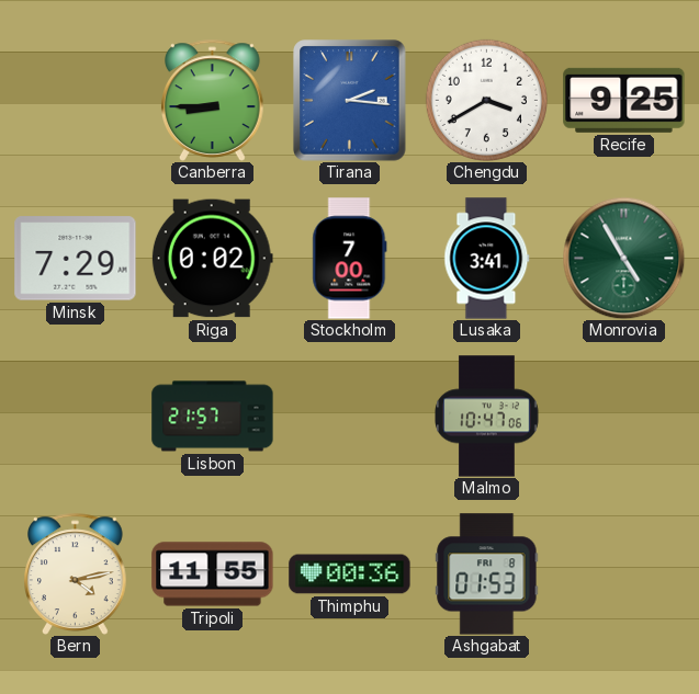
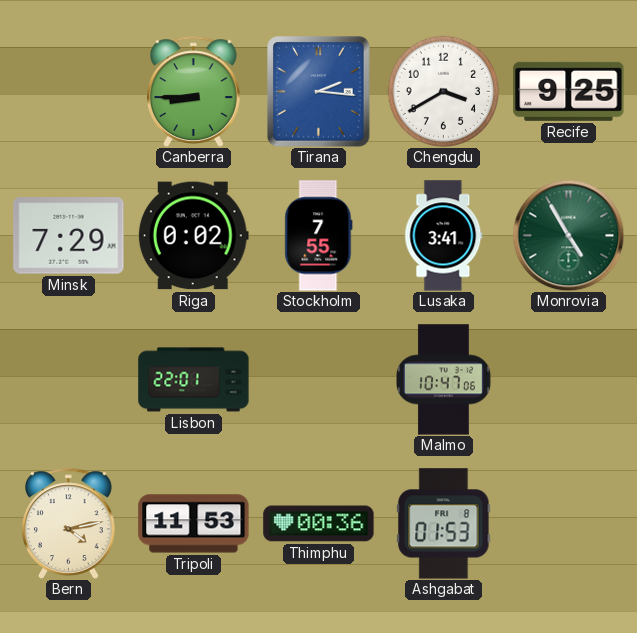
Stockholm: 7:00 -> 7:55
Lisbon: 21:57 -> 22:01
Tripoli: 11:55 -> 11:53
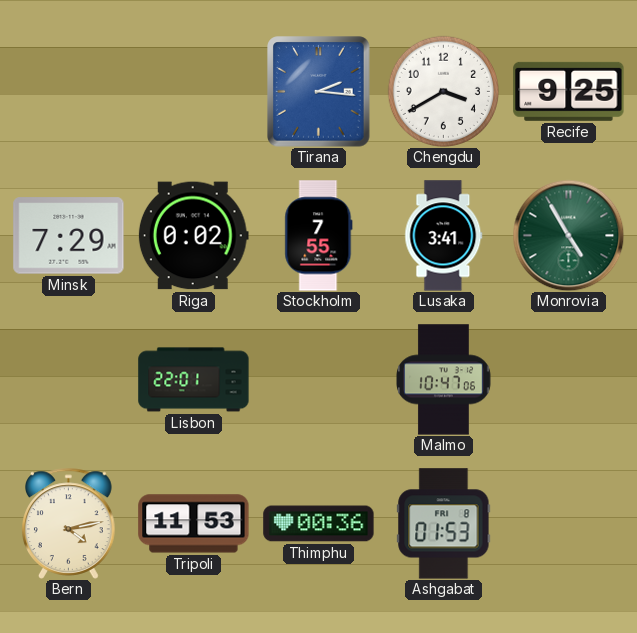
Canberra: 8:45 -> none
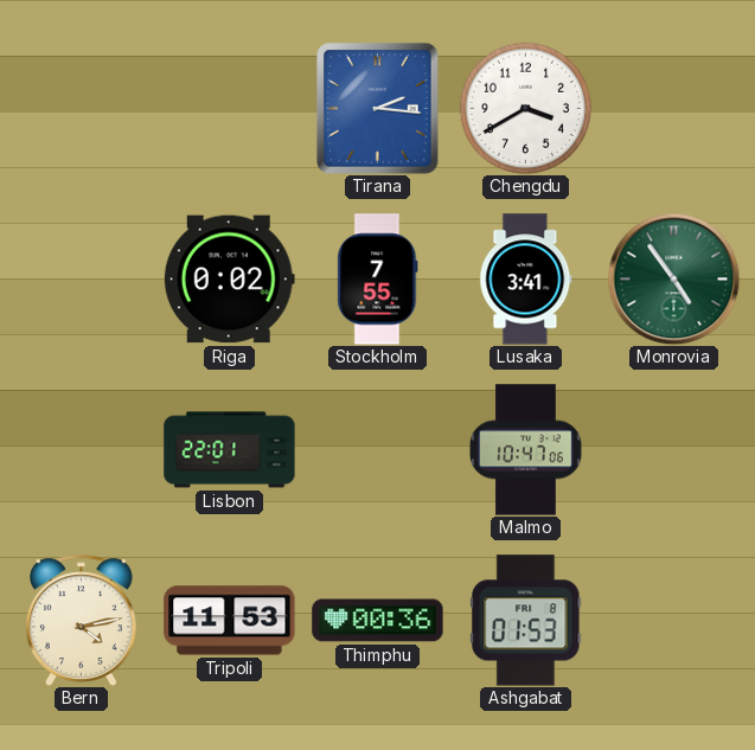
Recife: 9:25 -> none
Minsk: 7:29 -> none
Monrovia: 4:55 -> 4:54
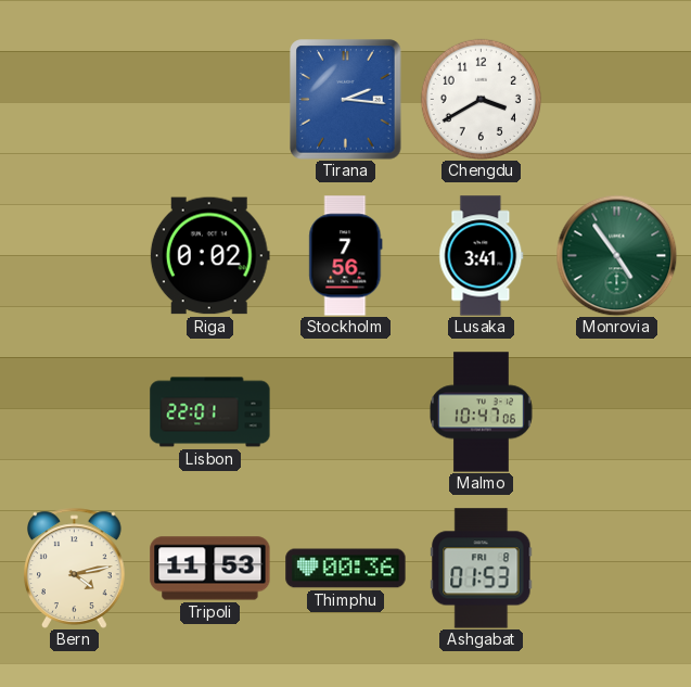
Stockholm: 7:55 -> 7:56
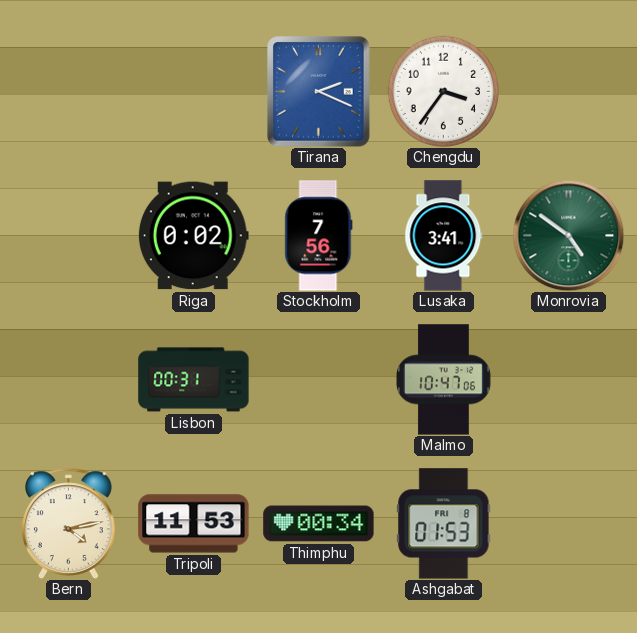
Tirana: 2:16 -> 2:19
Chengdu: 3:40 -> 3:36
Monrovia: 4:54 -> 4:51
Lisbon: 22:01 -> 00:31
Thimphu: 00:36 -> 00:34
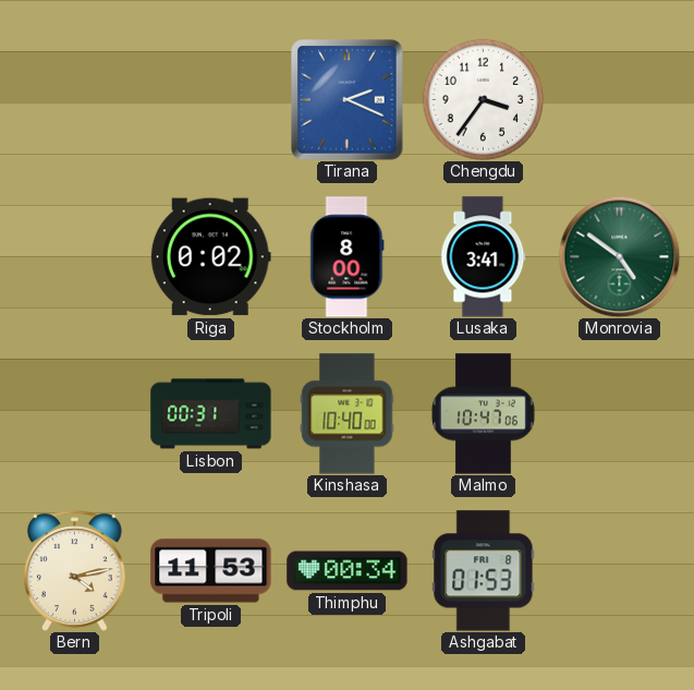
Stockholm: 7:56 -> 8:00
Kinshasa: none -> 10:40
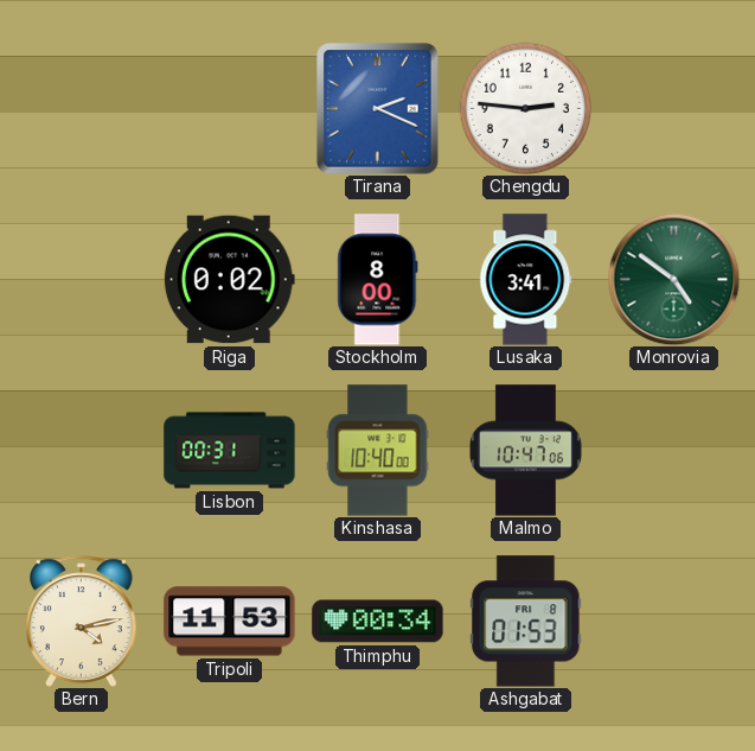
Chengdu: 3:36 -> 2:46
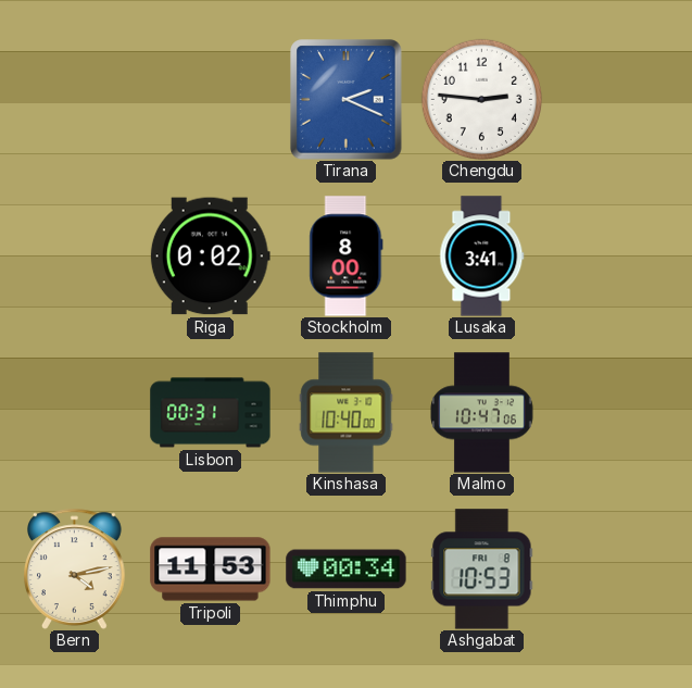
Monrovia: 4:51 -> none
Ashgabat: 01:53 -> 10:53
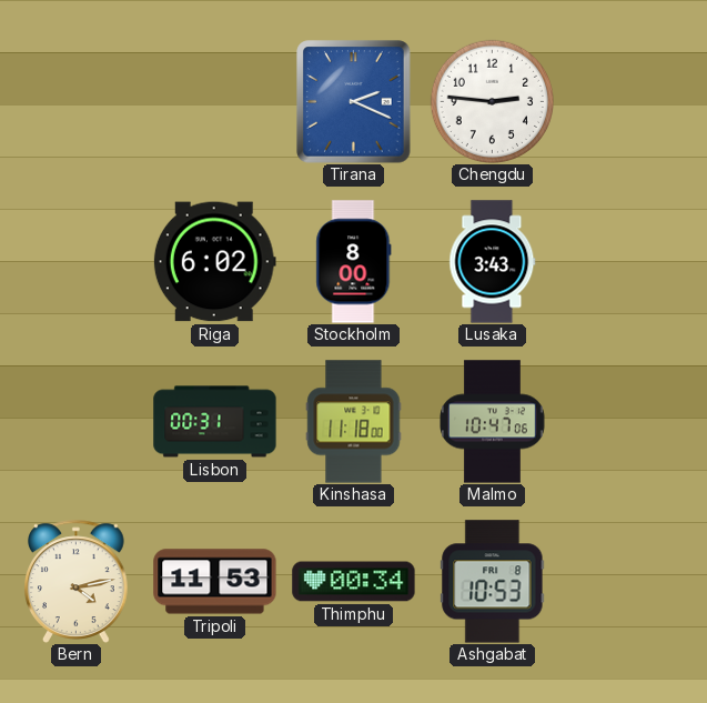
Riga: 0:02 -> 6:02
Lusaka: 3:41 -> 3:43
Kinshasa: 10:40 -> 11:18
